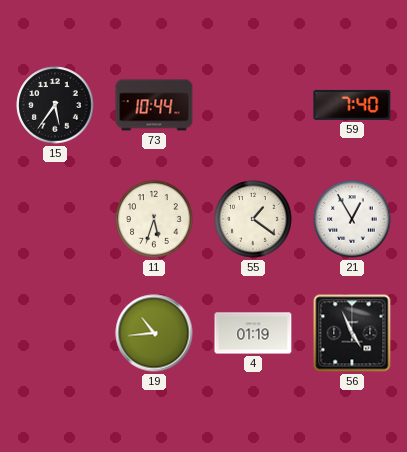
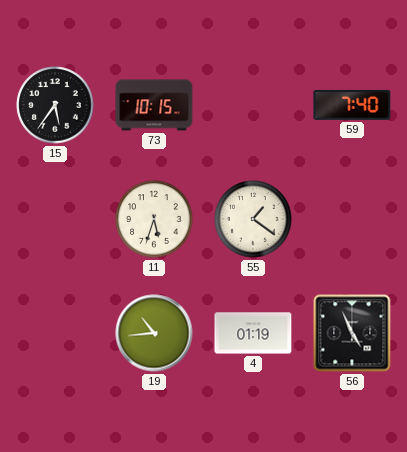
73: 10:44 -> 10:15
21: 12:55 -> none
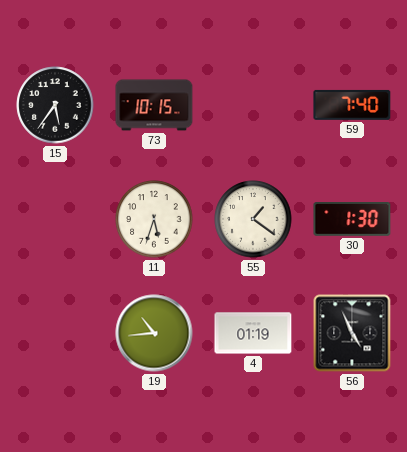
30: none -> 1:30
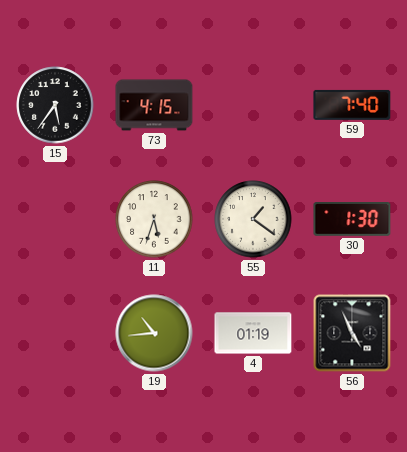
73: 10:15 -> 4:15
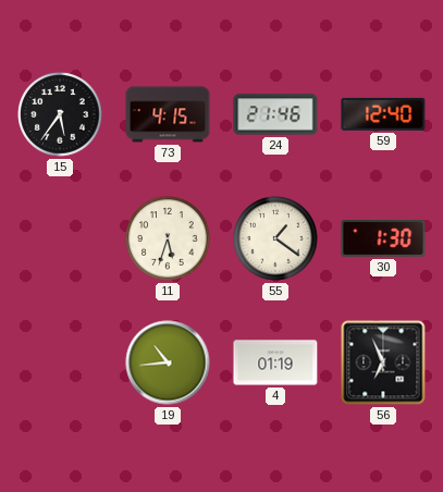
24: none -> 21:46
59: 7:40 -> 12:40
56: 4:56 -> 6:56
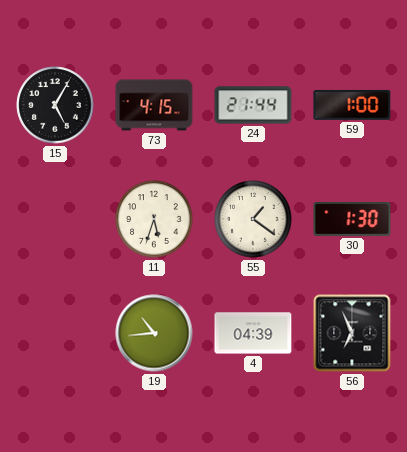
15: 5:36 -> 5:05
24: 21:46 -> 21:44
59: 12:40 -> 1:00
4: 01:19 -> 04:39
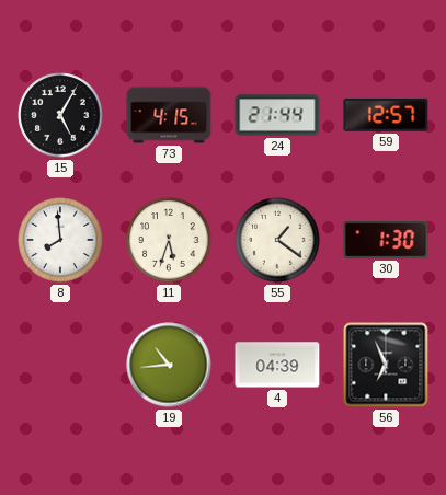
59: 1:00 -> 12:57
8: none -> 7:59
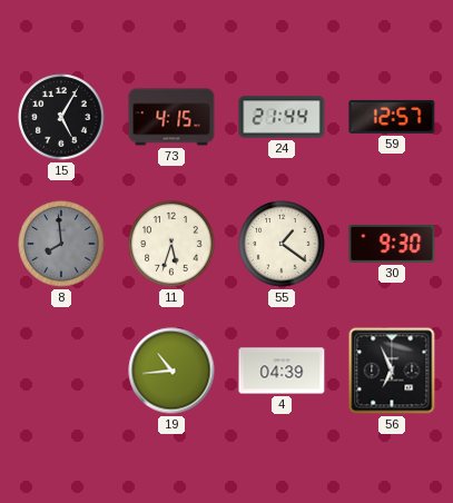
8 dial: white -> grey
30: 1:30 -> 9:30
